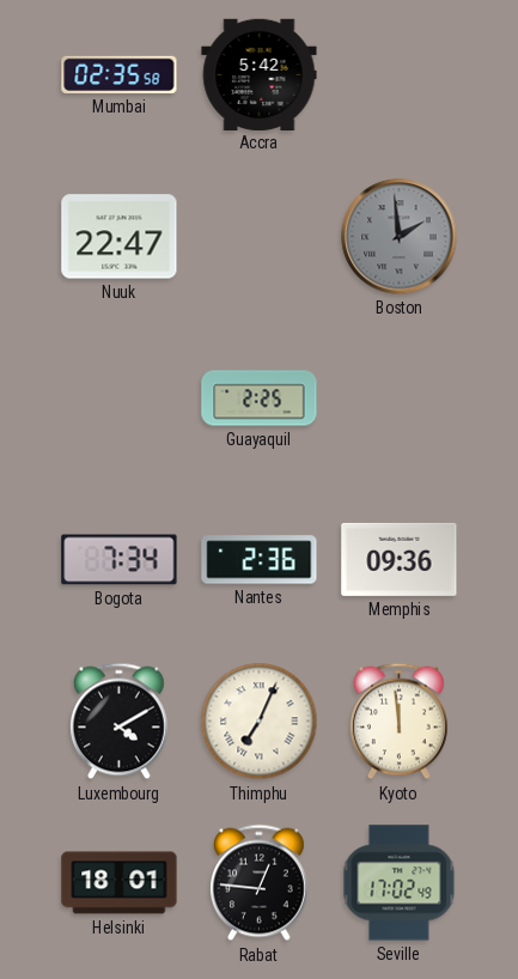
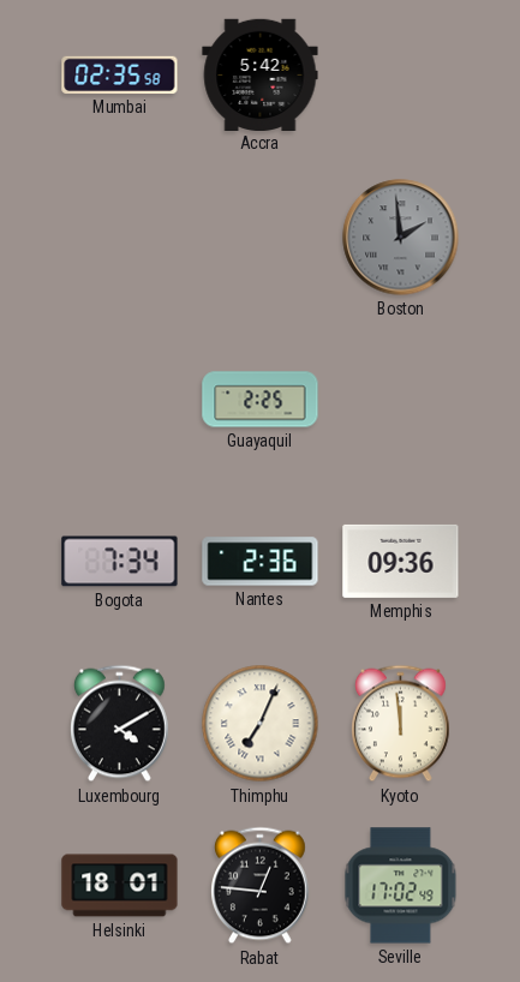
Nuuk: 22:47 -> none
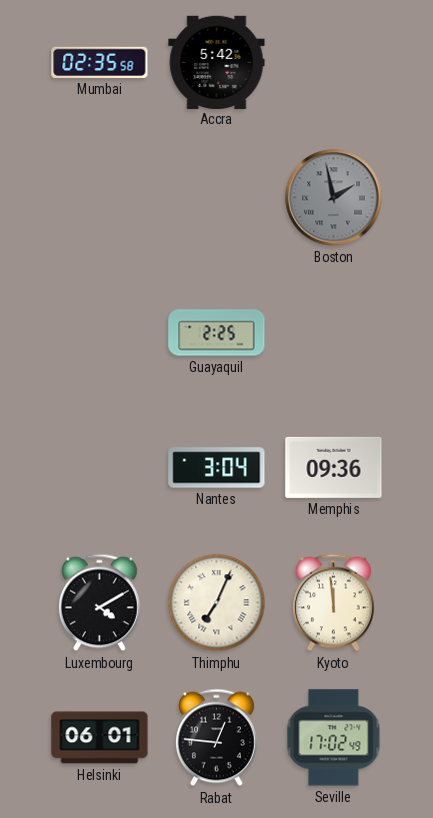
Boston: 1:59 -> 1:58
Bogota: 7:34 -> none
Nantes: 2:36 -> 3:04
Helsinki: 18:01 -> 06:01
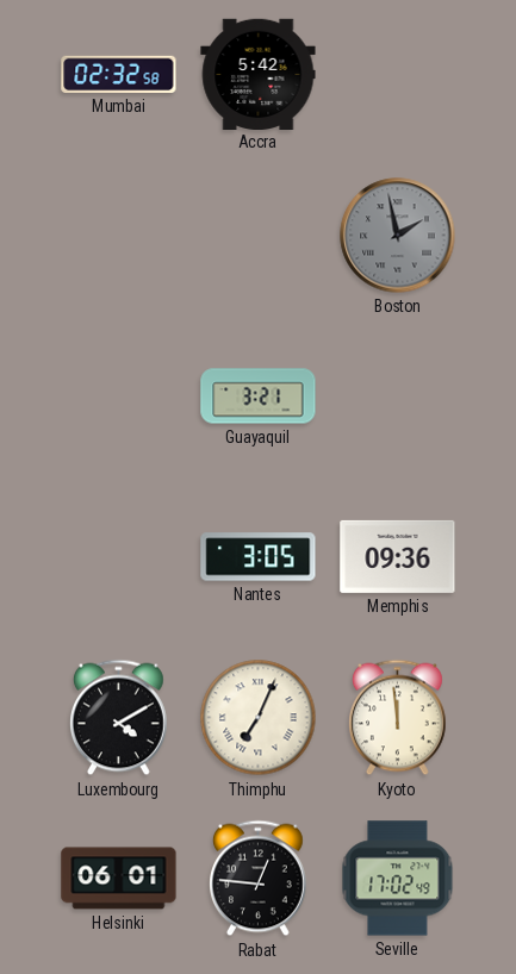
Mumbai: 02:35 -> 02:32
Guayaquil: 2:25 -> 3:21
Nantes: 3:04 -> 3:05
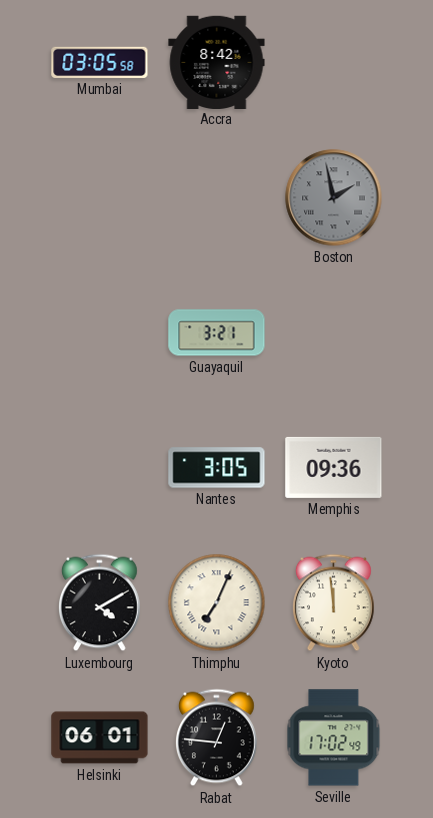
Mumbai: 02:32 -> 03:05
Accra: 5:42 -> 8:42
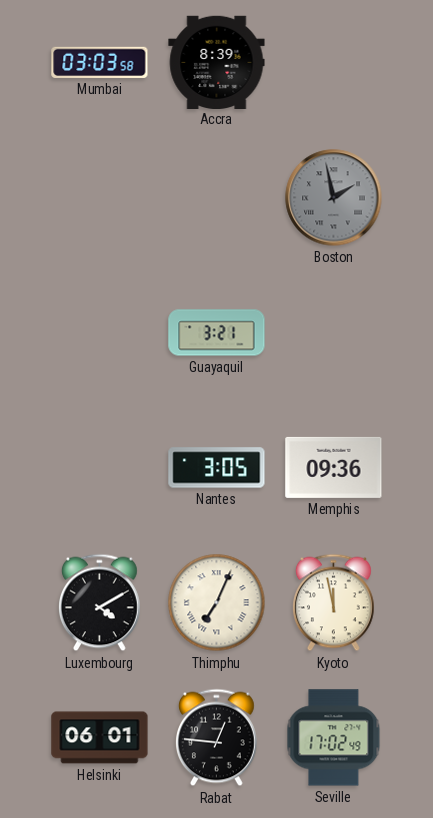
Mumbai: 03:05 -> 03:03
Accra: 8:42 -> 8:39
Kyoto: 11:59 -> 11:58
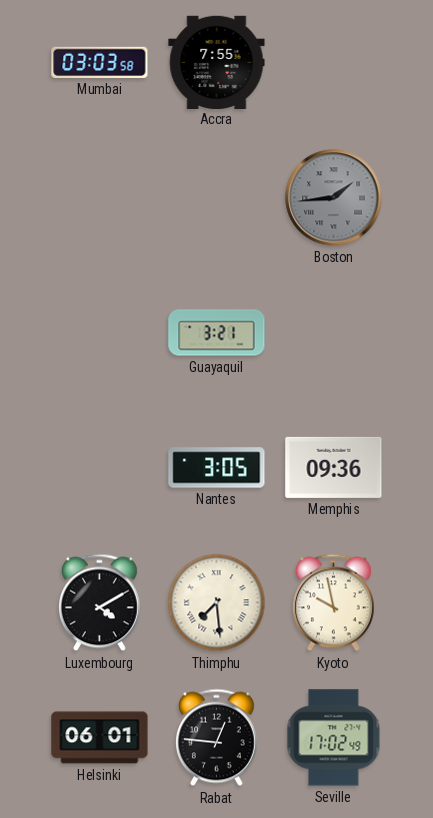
Accra: 8:39 -> 7:55
Boston: 1:58 -> 1:44
Thimphu: 7:04 -> 7:29
Kyoto: 11:58 -> 9:58
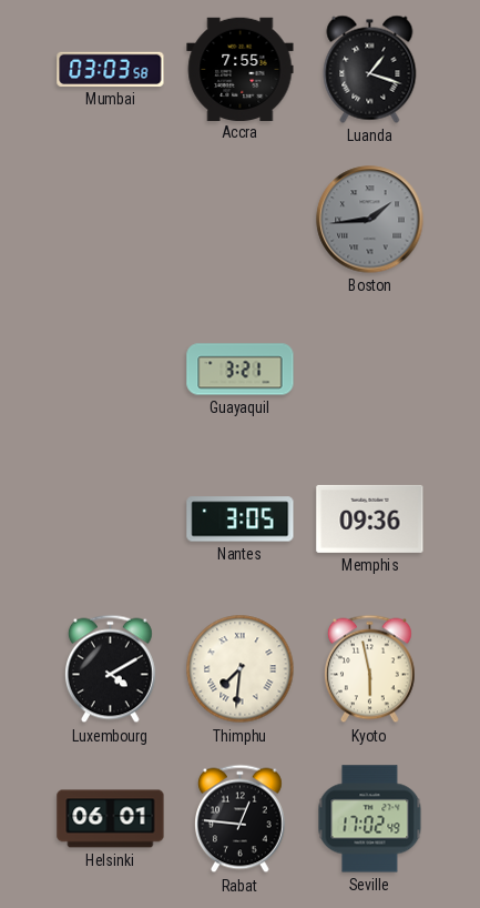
Luanda: none -> 1:18
Thimphu: 7:29 -> 7:31
Kyoto: 9:58 -> 5:58
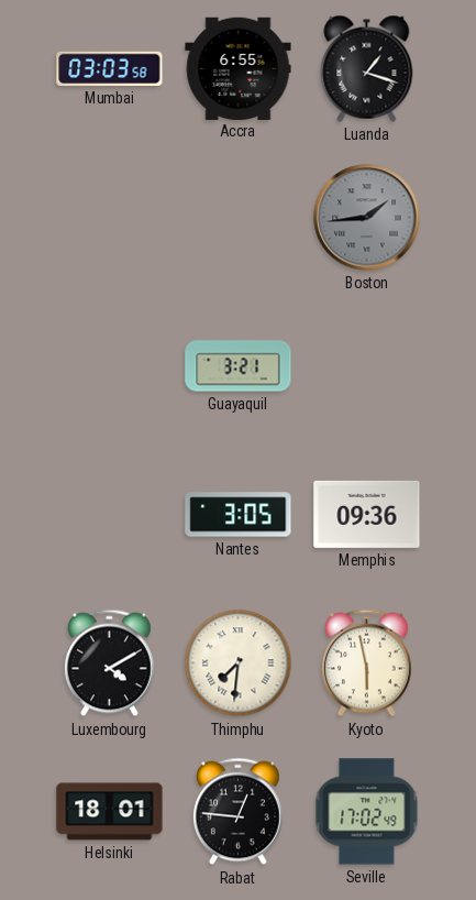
Accra: 7:55 -> 6:55
Helsinki: 06:01 -> 18:01
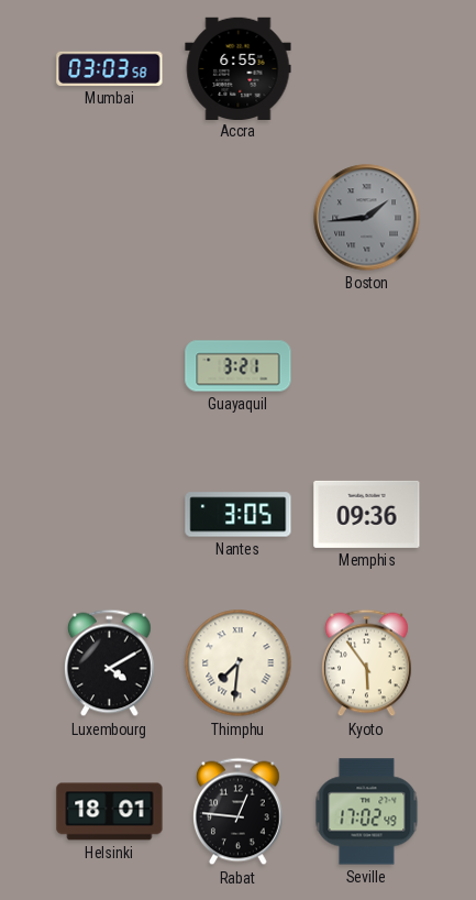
Luanda: 1:18 -> none
Kyoto: 5:58 -> 5:54
